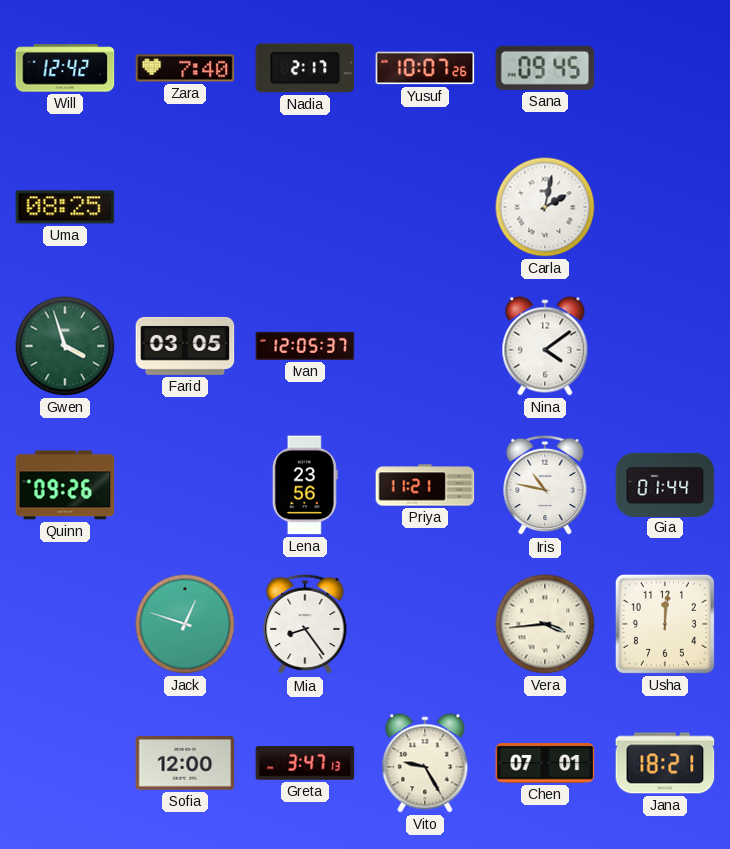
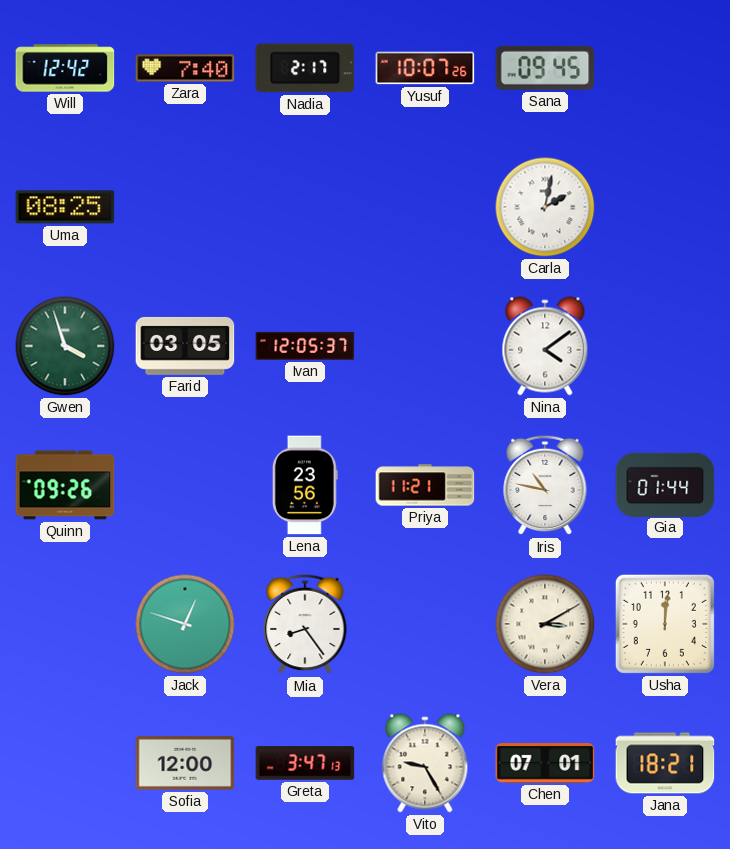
Vera: 3:44 -> 3:10
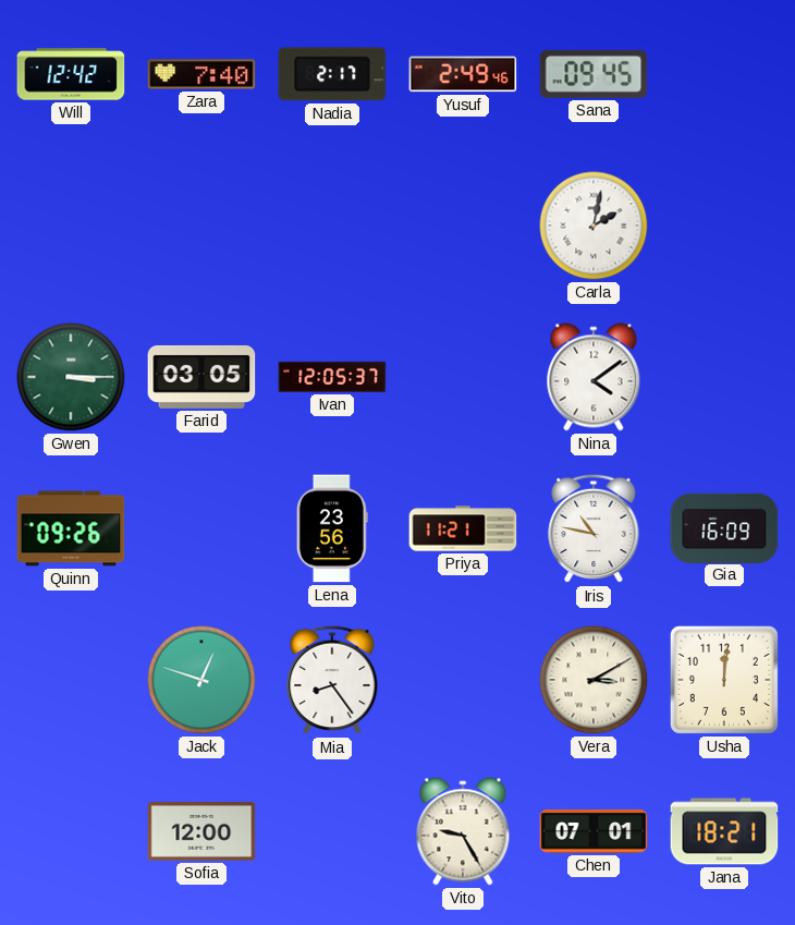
Yusuf: 10:07 -> 2:49
Uma: 08:25 -> none
Gwen: 3:57 -> 3:15
Gia: 01:44 -> 16:09
Greta: 3:47 -> none
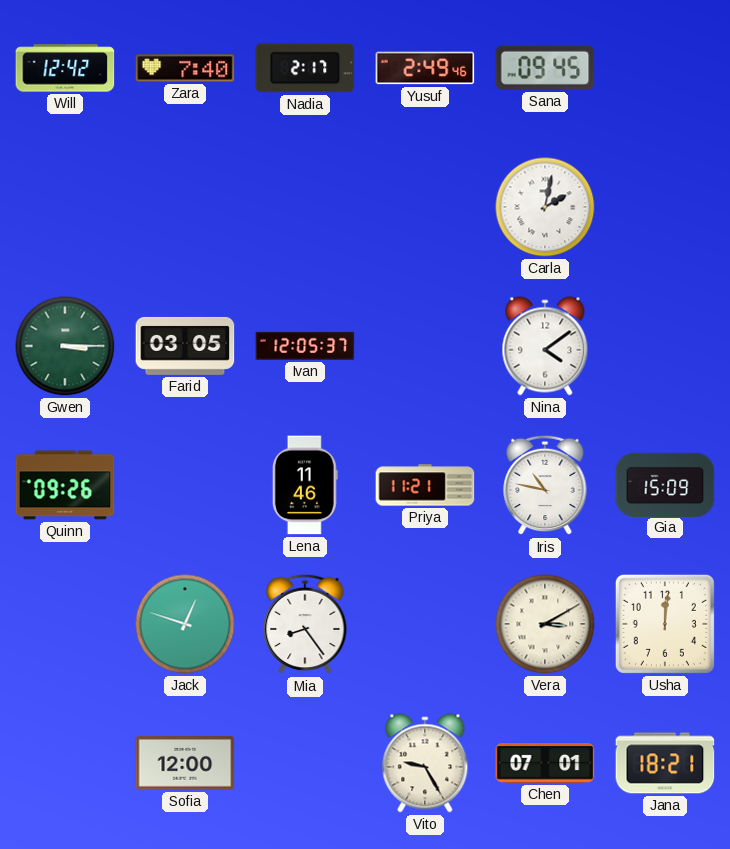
Lena: 23:56 -> 11:46
Gia: 16:09 -> 15:09
